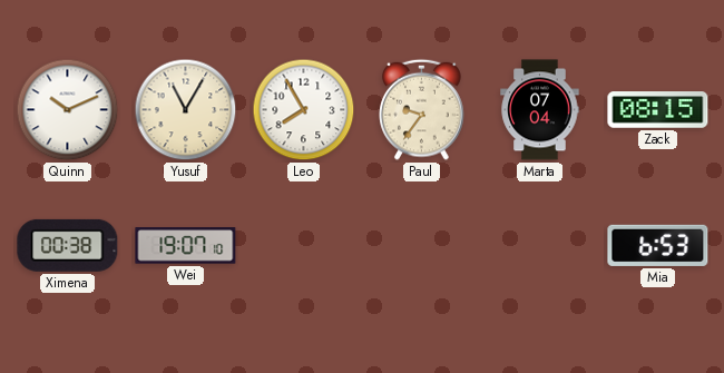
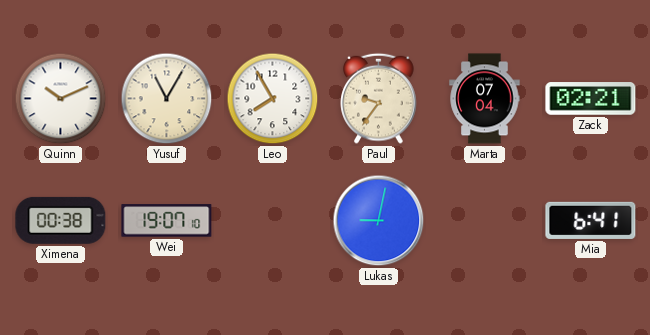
Zack: 08:15 -> 02:21
Lukas: none -> 9:02
Mia: 6:53 -> 6:41
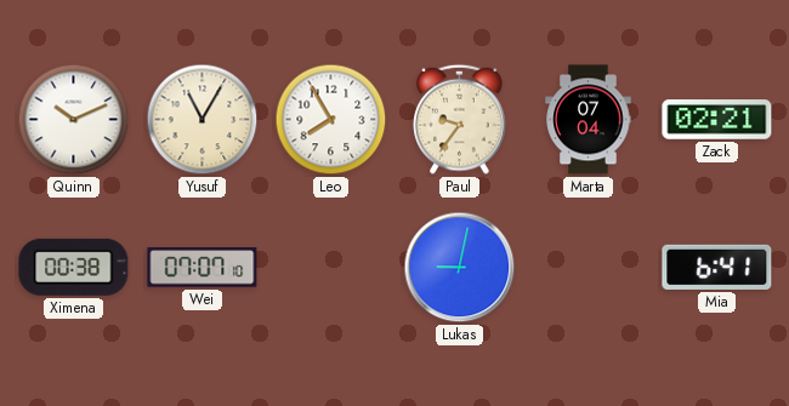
Wei: 19:07 -> 07:07
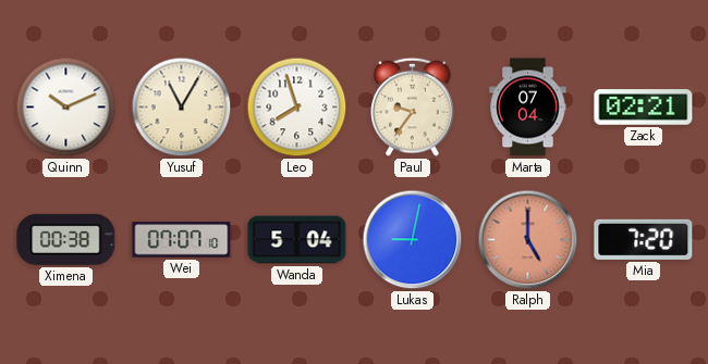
Leo: 7:55 -> 7:57
Wanda: none -> 5:04
Ralph: none -> 5:00
Mia: 6:41 -> 7:20
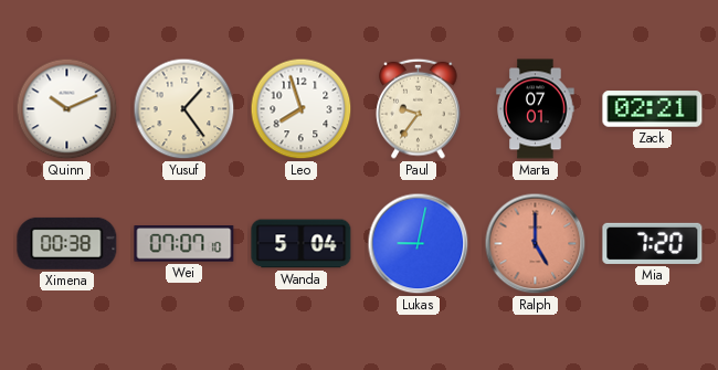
Yusuf: 11:05 -> 1:24
Marta: 07:04 -> 07:01
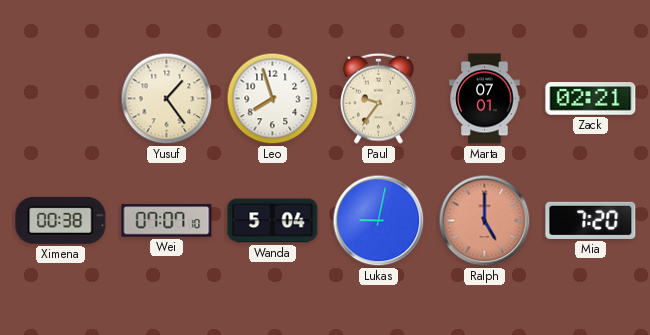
Quinn: 10:11 -> none
